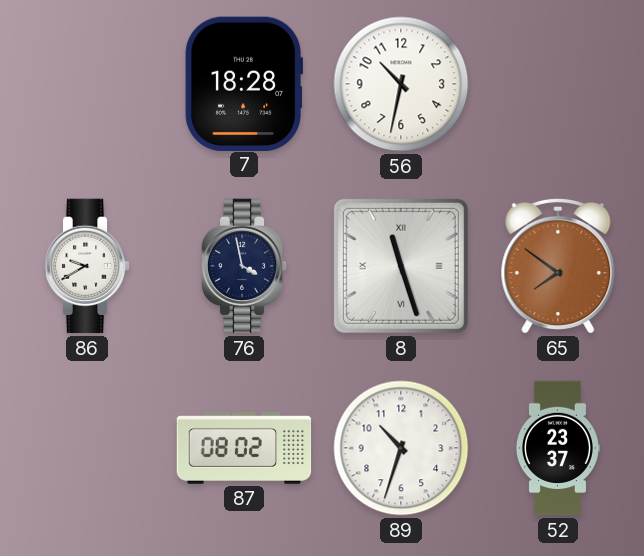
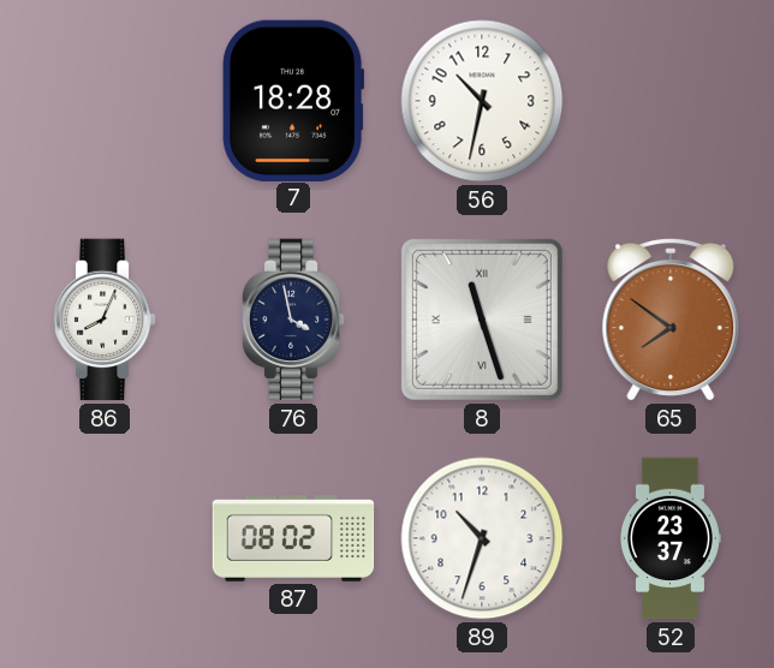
86: 9:40 -> 8:04
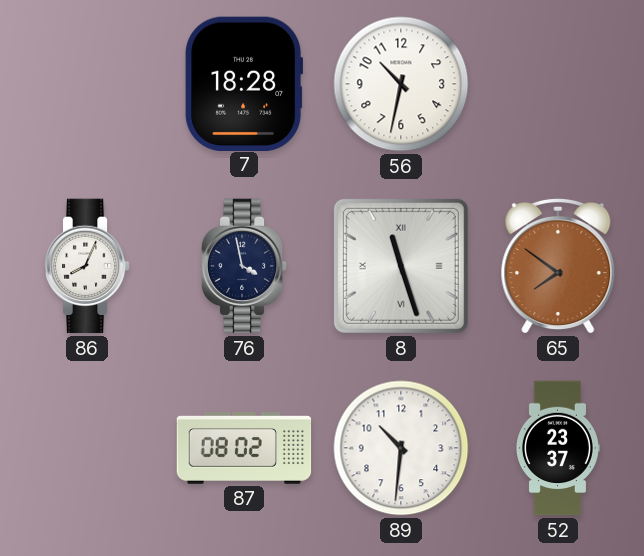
89: 10:33 -> 10:31
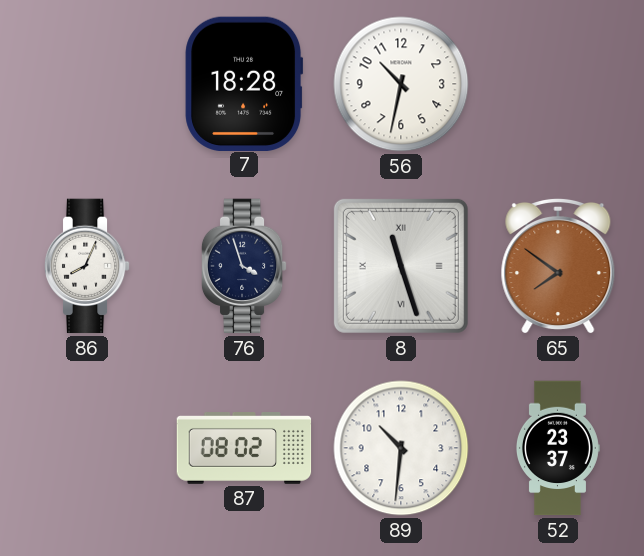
76: 3:58 -> 3:57
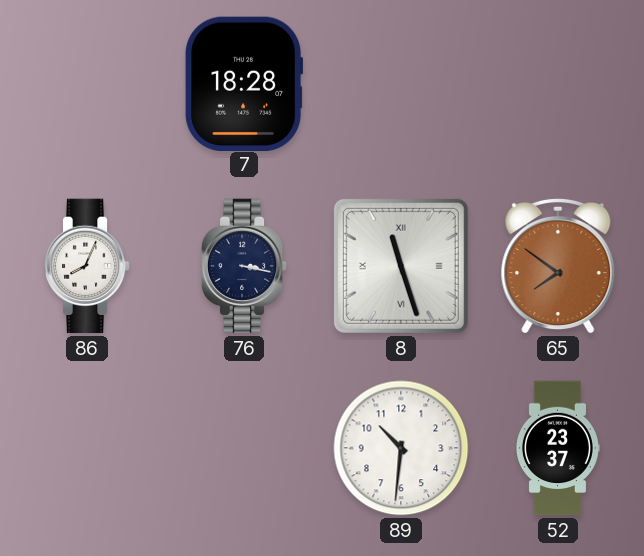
56: 10:32 -> none
76: 3:57 -> 3:17
87: 08:02 -> none
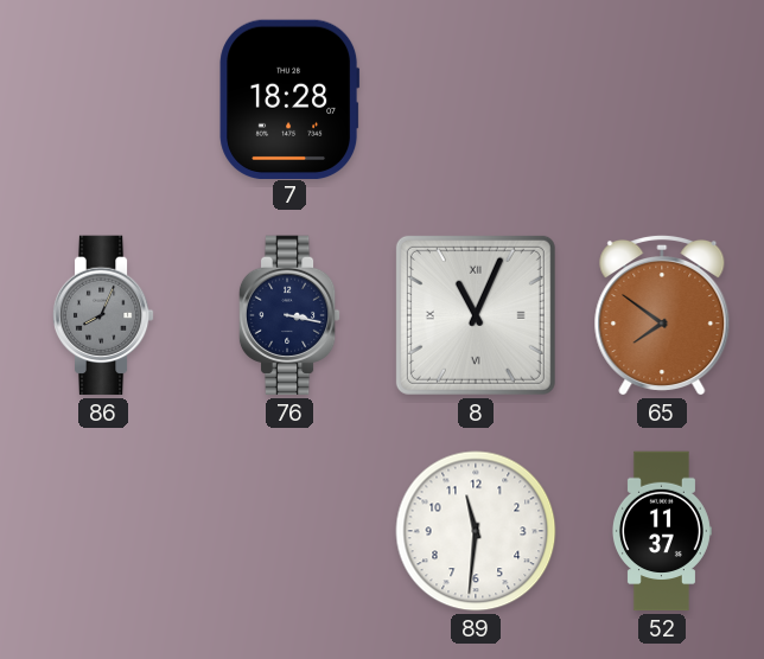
86 dial: white -> grey
8: 11:27 -> 11:04
89: 10:31 -> 11:31
52: 23:37 -> 11:37
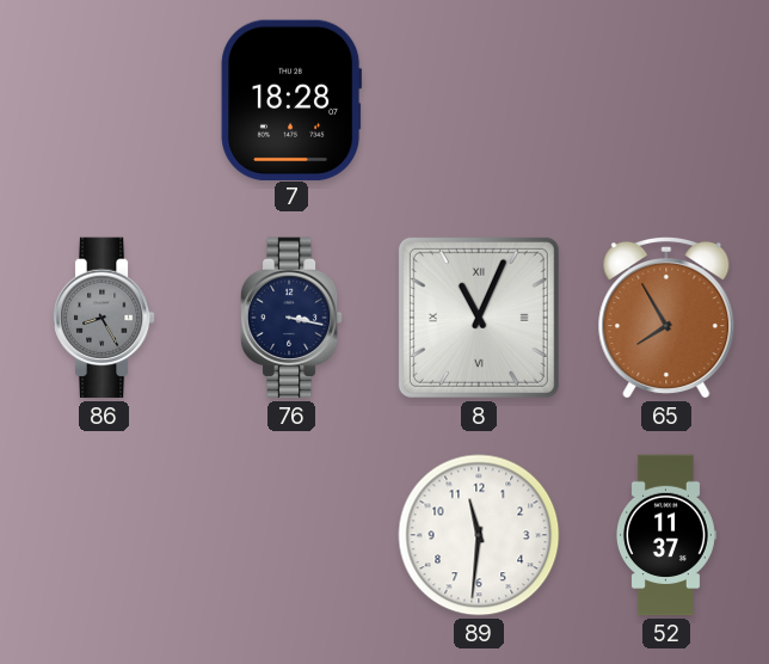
86: 8:04 -> 8:25
65: 7:51 -> 7:55
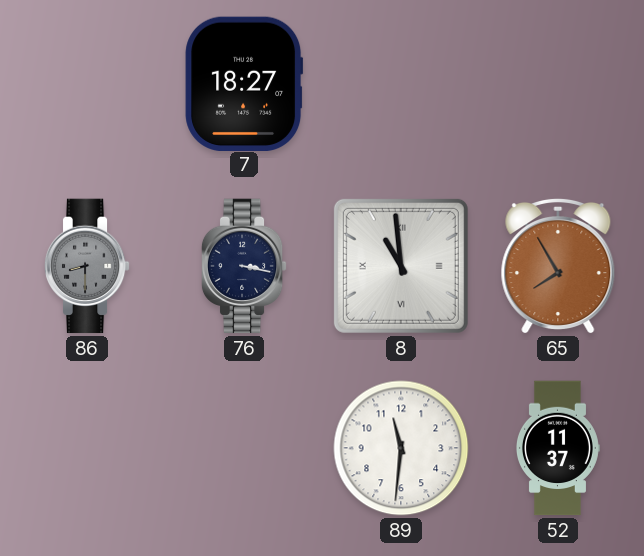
7: 18:28 -> 18:27
86: 8:25 -> 8:30
8: 11:04 -> 10:59
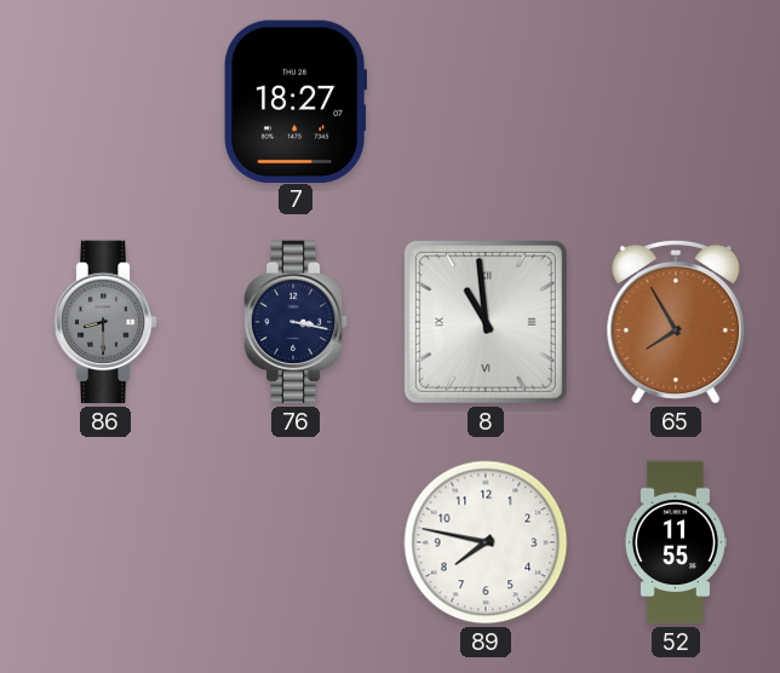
89: 11:31 -> 7:47
52: 11:37 -> 11:55
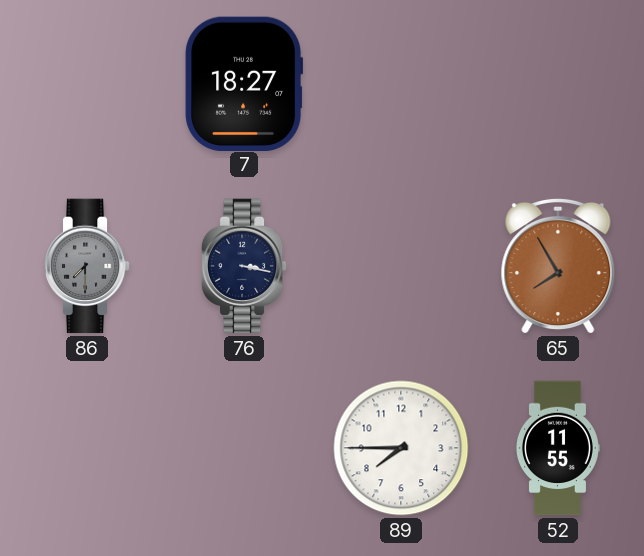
86: 8:30 -> 7:30
8: 10:59 -> none
89: 7:47 -> 7:45
